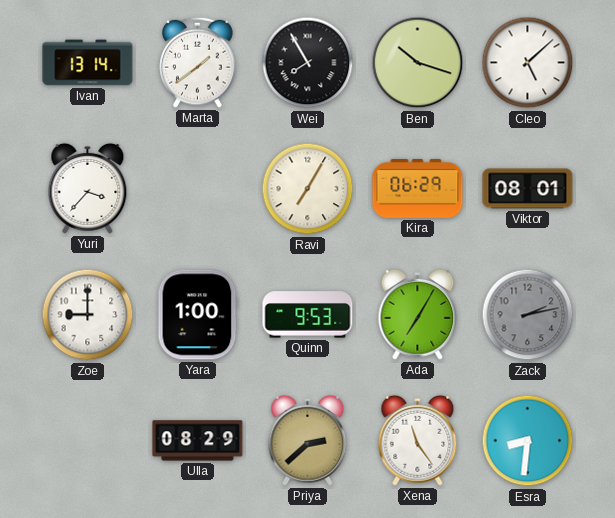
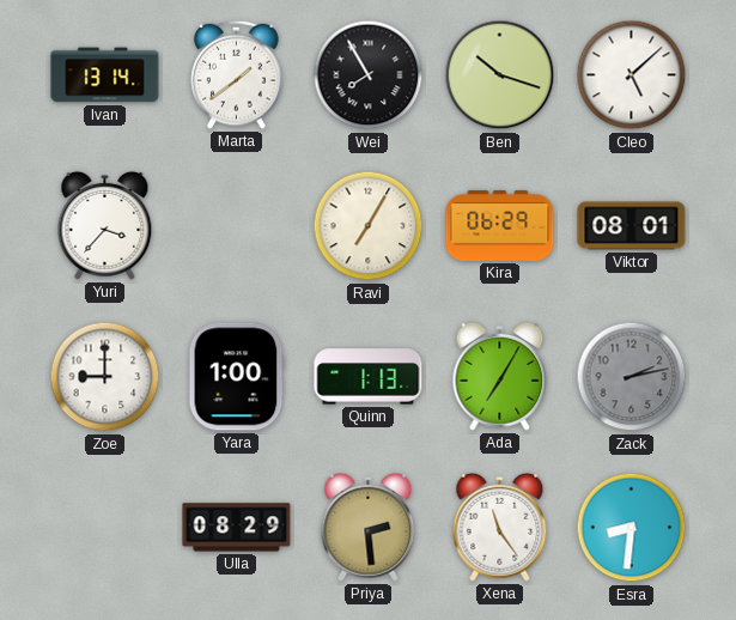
Quinn: 9:53 -> 1:13
Priya: 2:38 -> 2:29
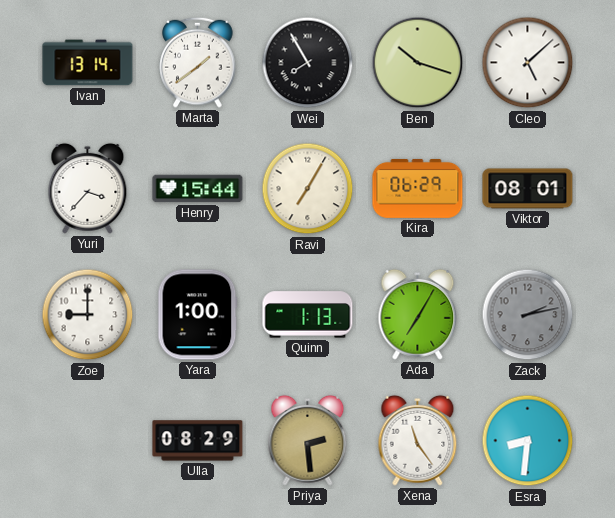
Henry: none -> 15:44
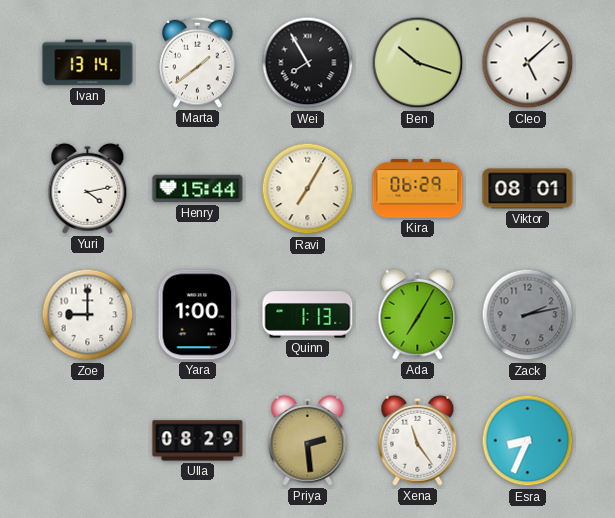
Yuri: 3:37 -> 4:13
Esra: 8:31 -> 8:34
